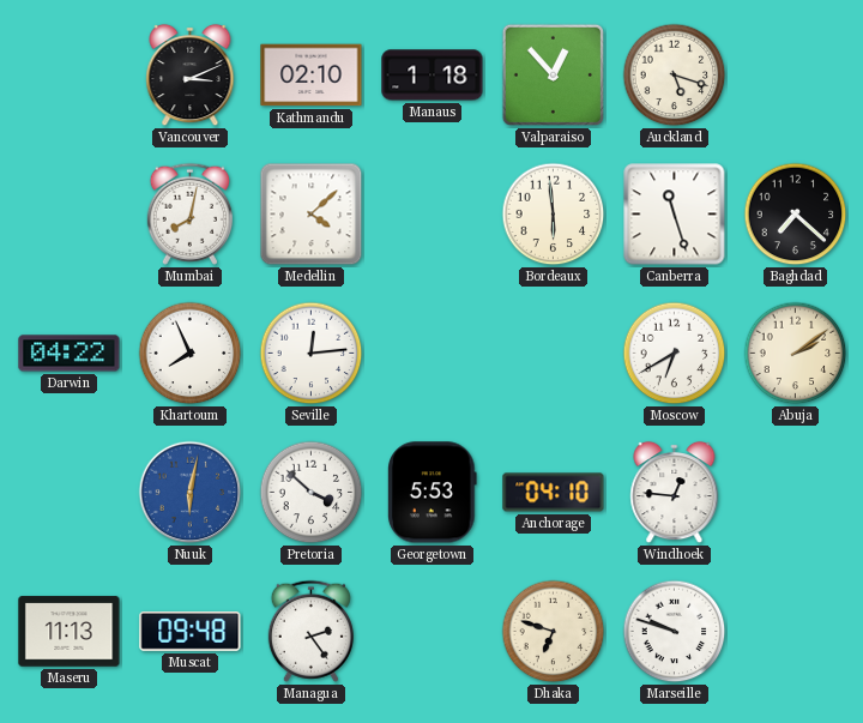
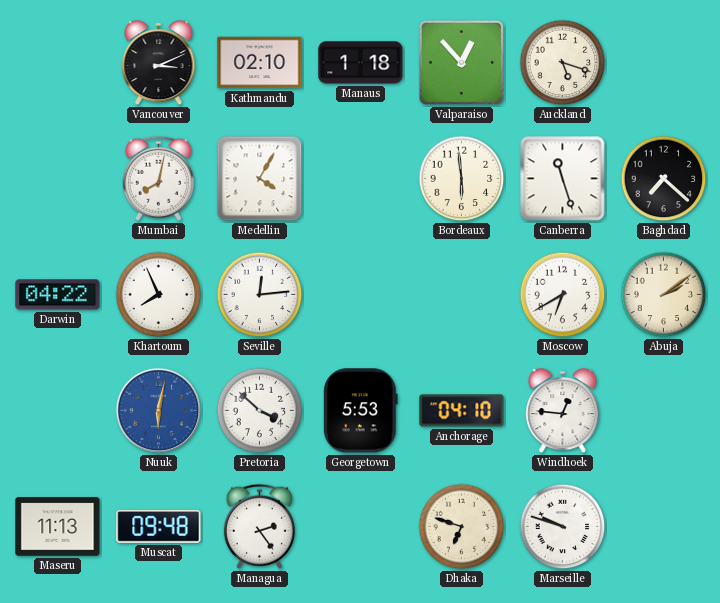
Medellin: 4:08 -> 4:05
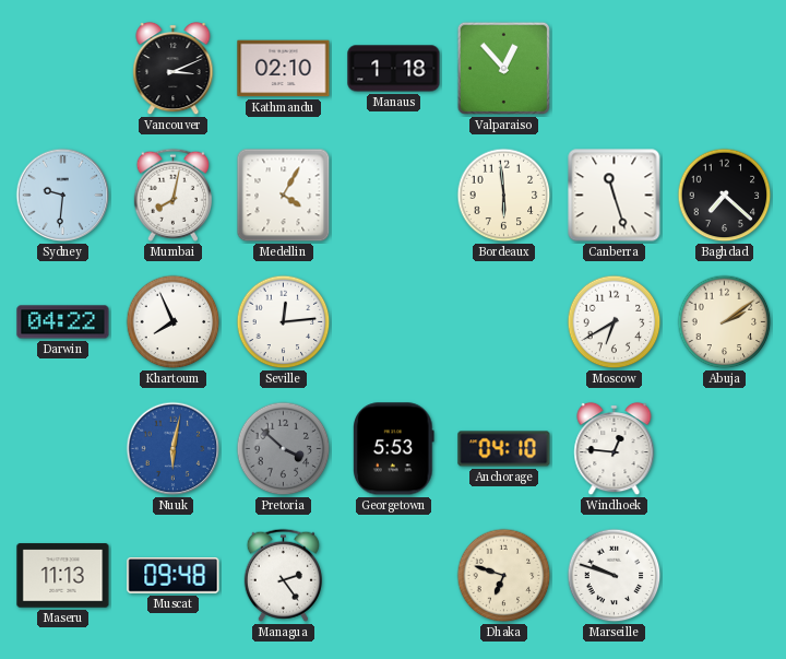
Auckland: 5:18 -> none
Sydney: none -> 9:31
Pretoria dial: white -> grey
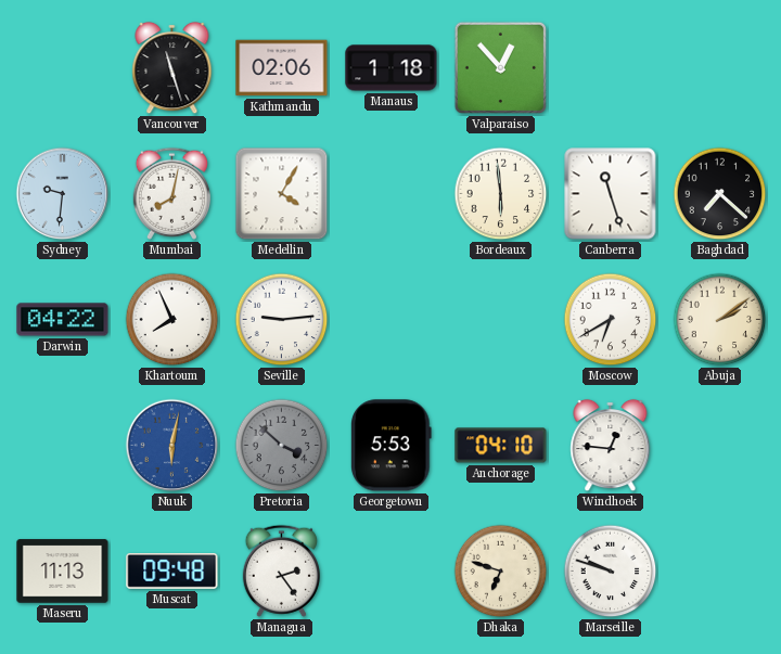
Vancouver: 3:11 -> 11:27
Kathmandu: 02:10 -> 02:06
Seville: 12:14 -> 9:14
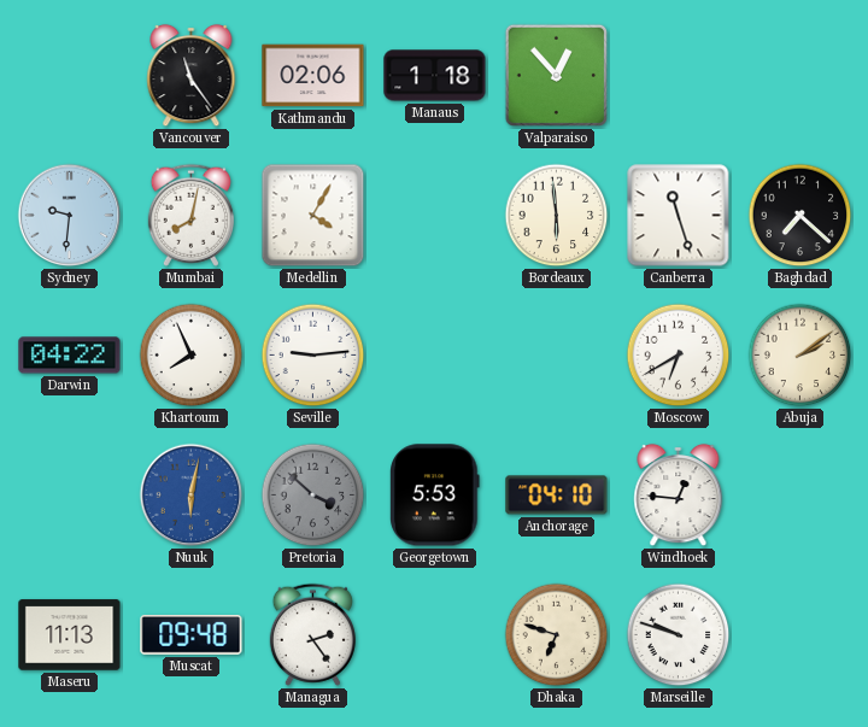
Vancouver: 11:27 -> 11:24
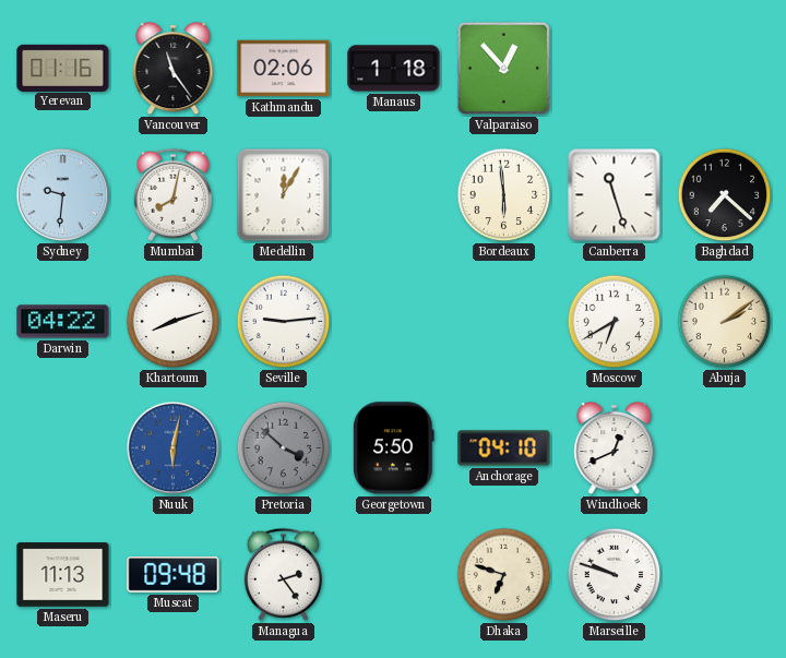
Yerevan: none -> 01:16
Medellin: 4:05 -> 12:05
Khartoum: 7:56 -> 8:12
Georgetown: 5:53 -> 5:50
Windhoek: 12:46 -> 12:41
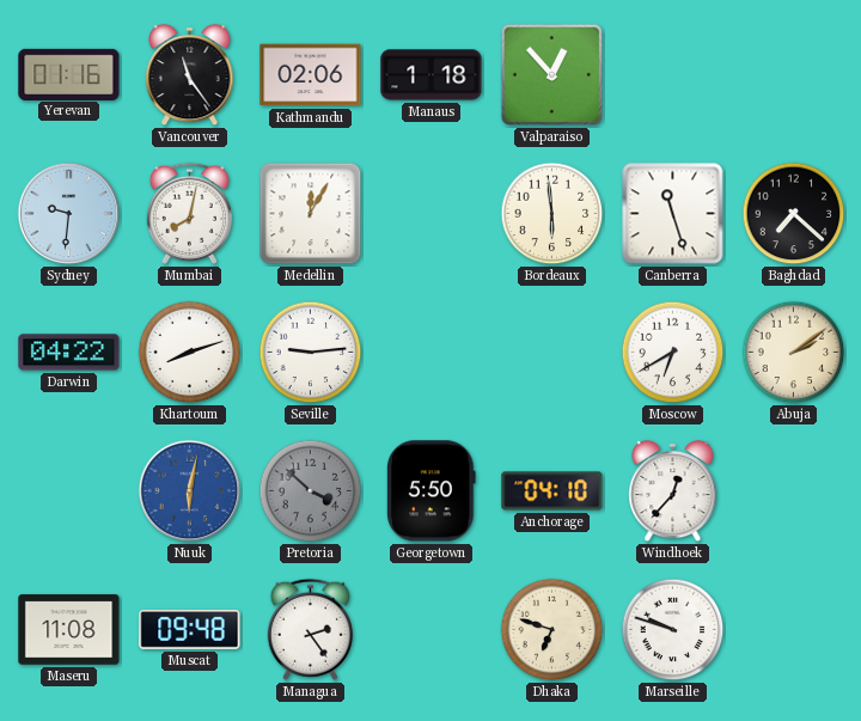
Windhoek: 12:41 -> 12:37
Maseru: 11:13 -> 11:08
